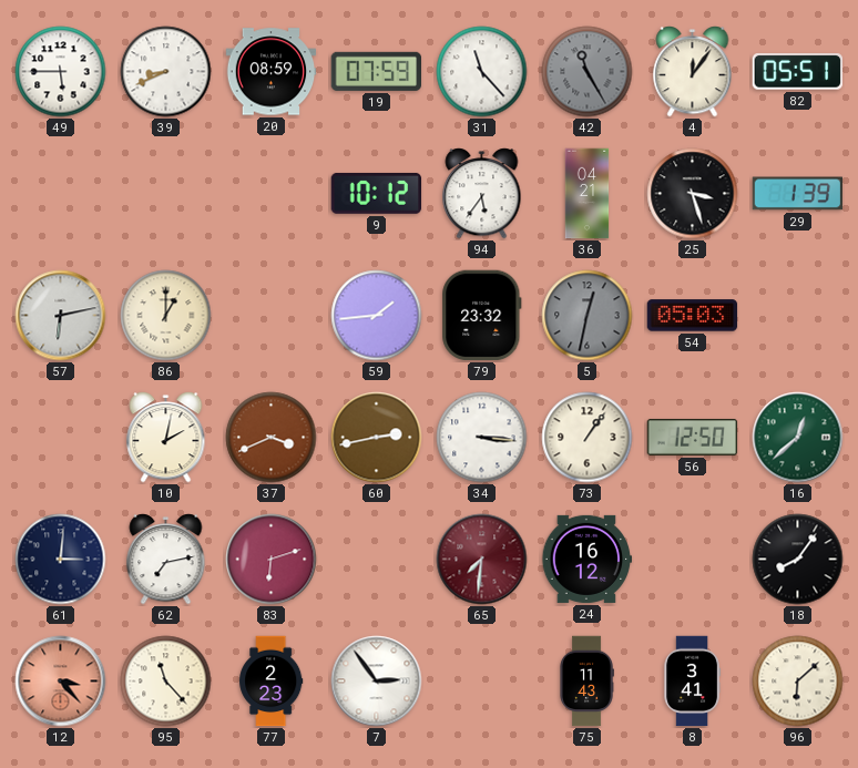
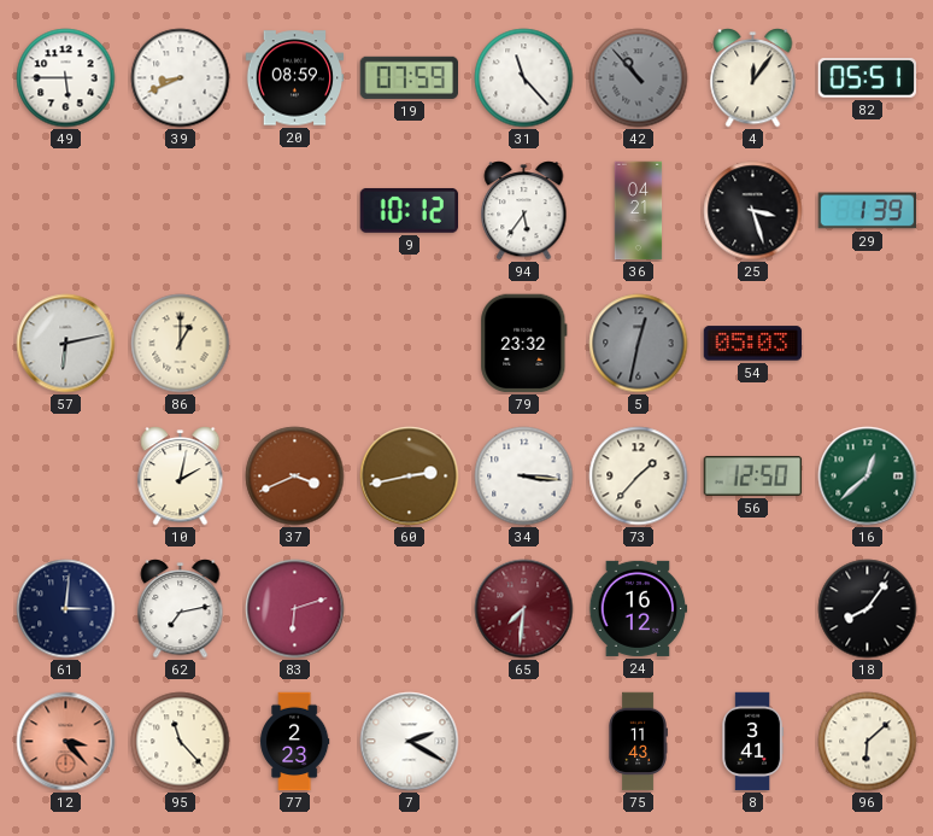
42: 11:25 -> 10:53
59: 1:44 -> none
73: 1:06 -> 1:37
7: 2:54 -> 2:20
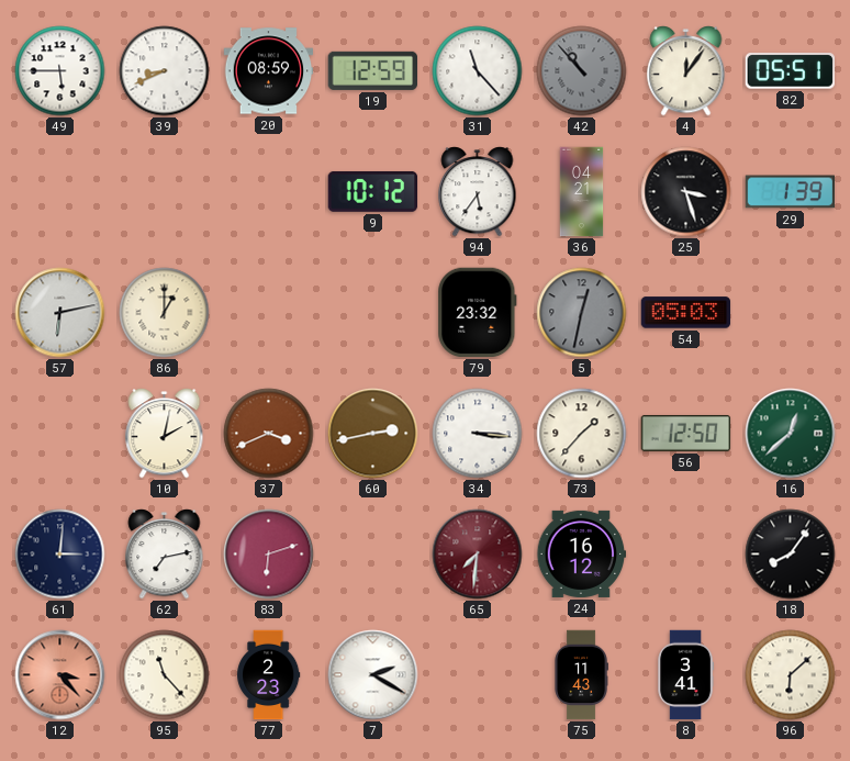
19: 07:59 -> 12:59
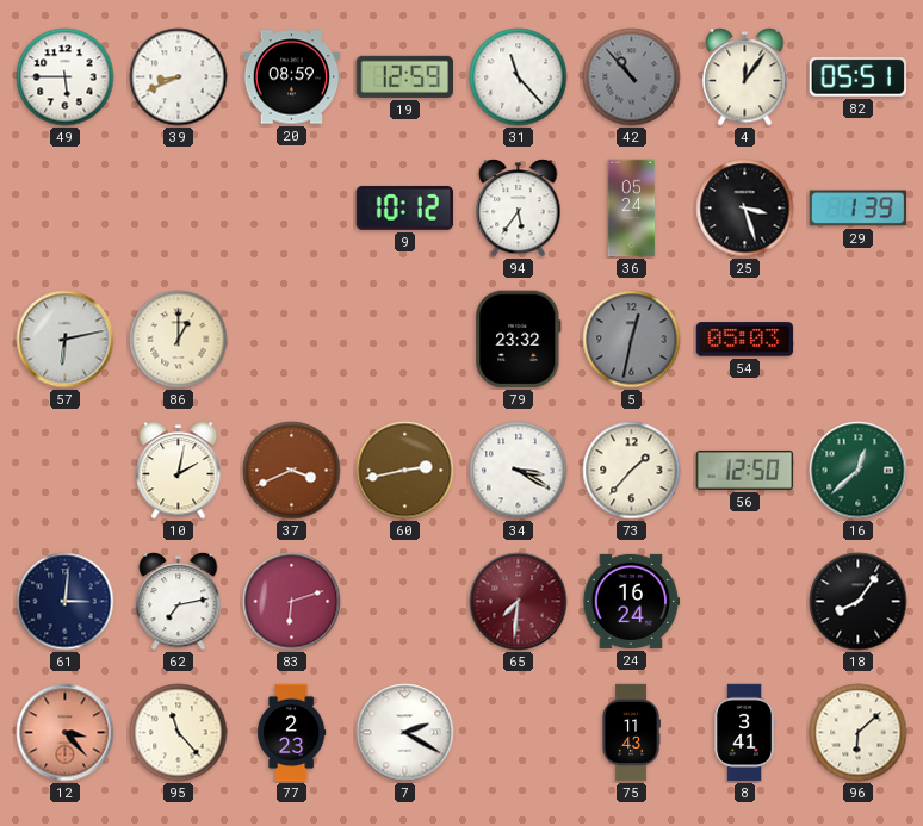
36: 04:21 -> 05:24
34: 3:16 -> 3:20
24: 16:12 -> 16:24
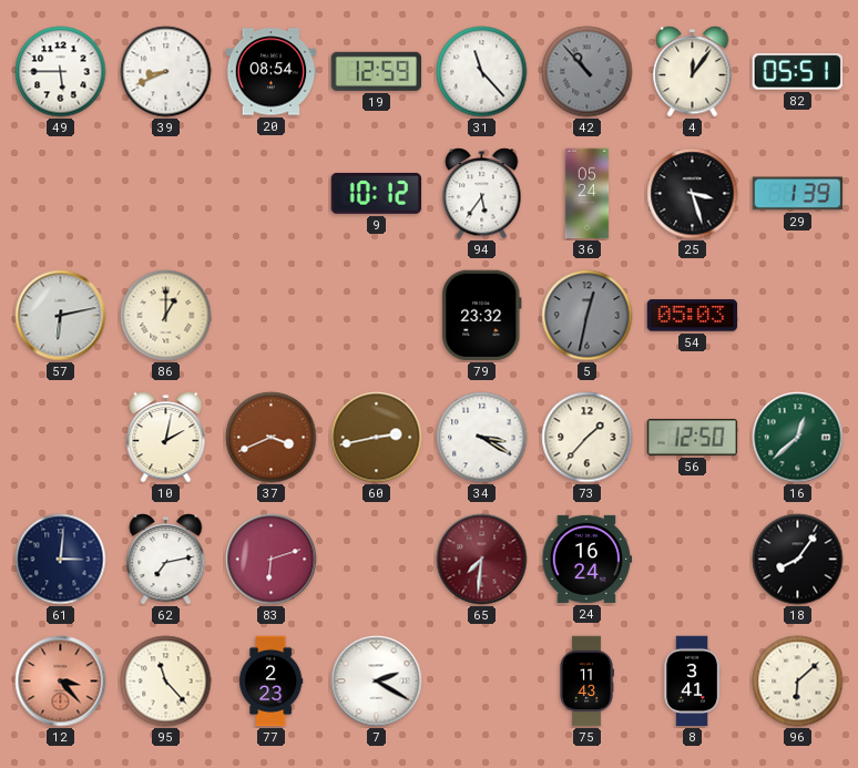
20: 08:59 -> 08:54
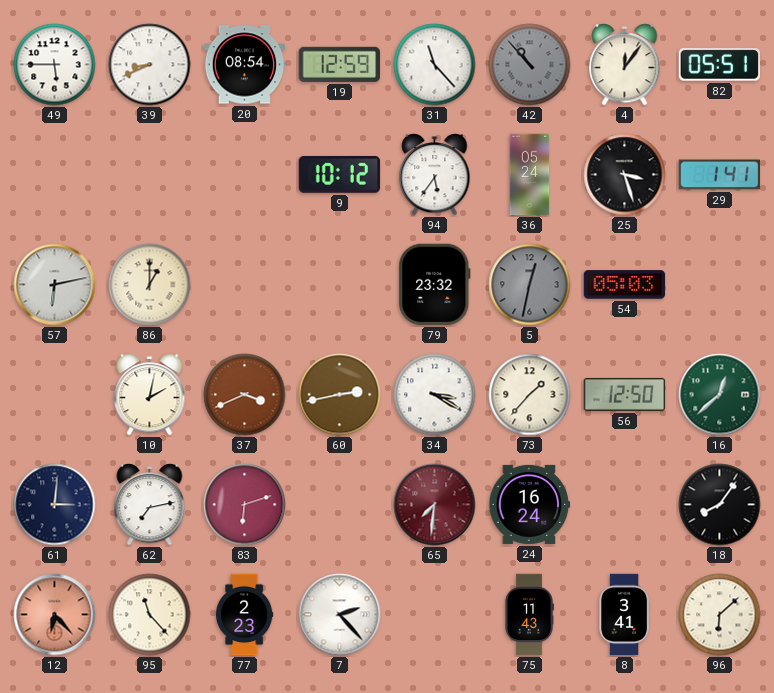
29: 1:39 -> 1:41
12: 3:23 -> 6:23
7: 2:20 -> 2:23
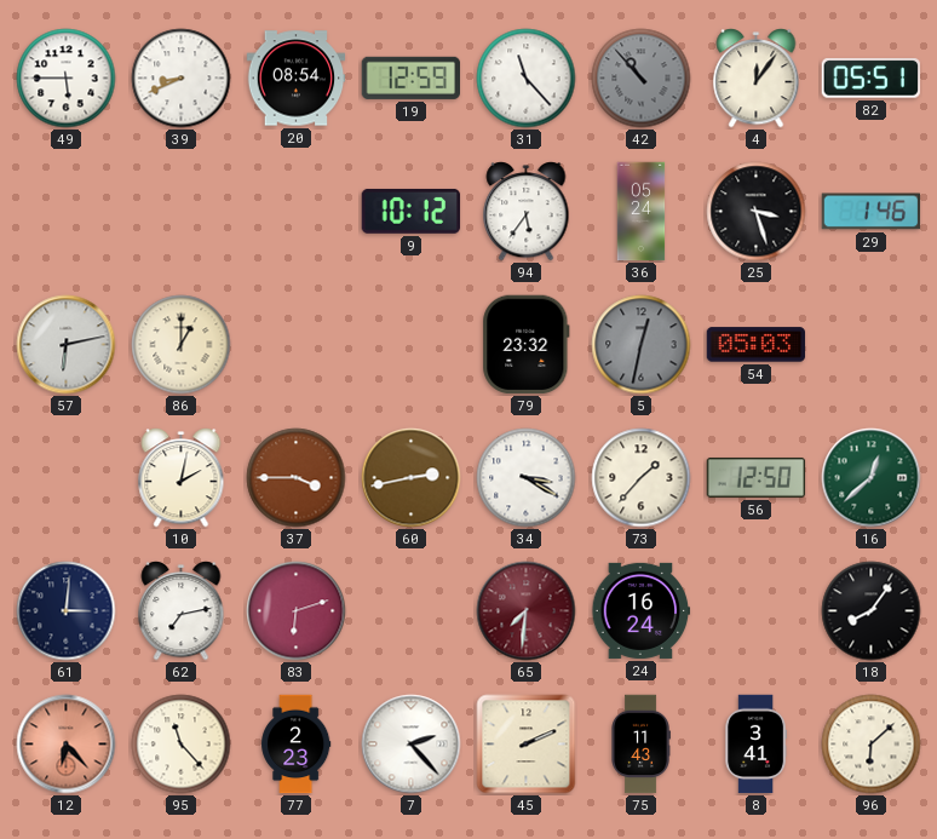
29: 1:41 -> 1:46
37: 3:41 -> 3:45
45: none -> 2:11
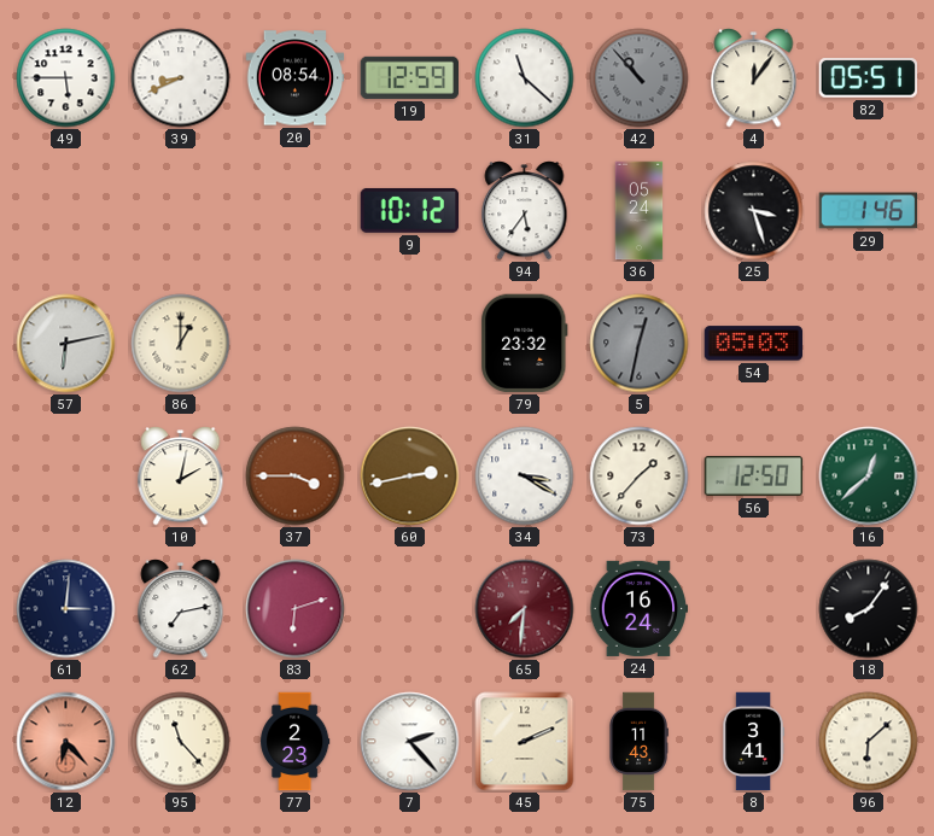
31: 11:23 -> 11:22
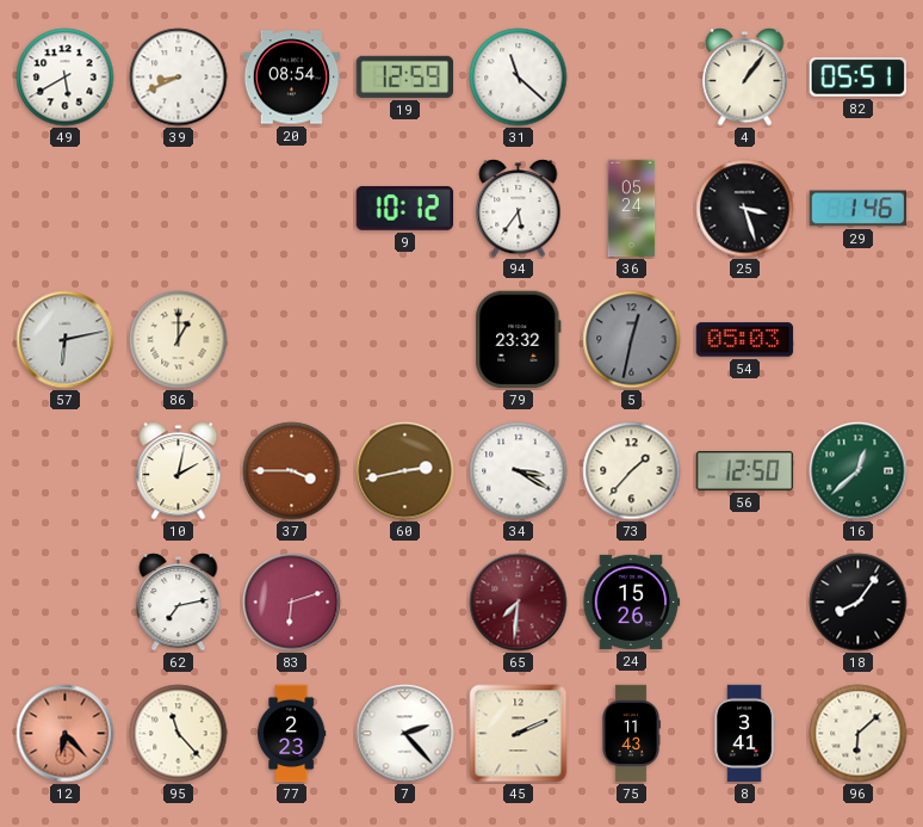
49: 5:45 -> 5:40
42: 10:53 -> none
4: 12:06 -> 1:06
61: 3:01 -> none
24: 16:24 -> 15:26
